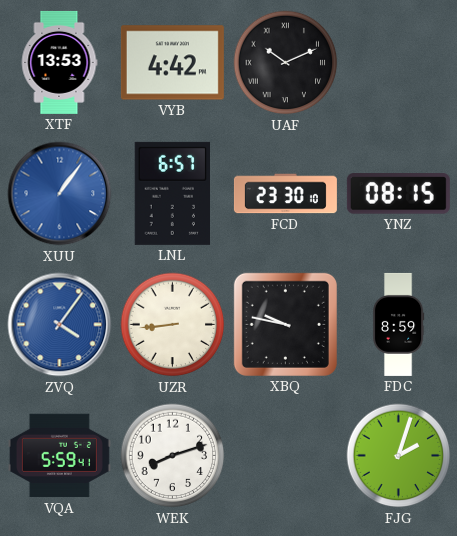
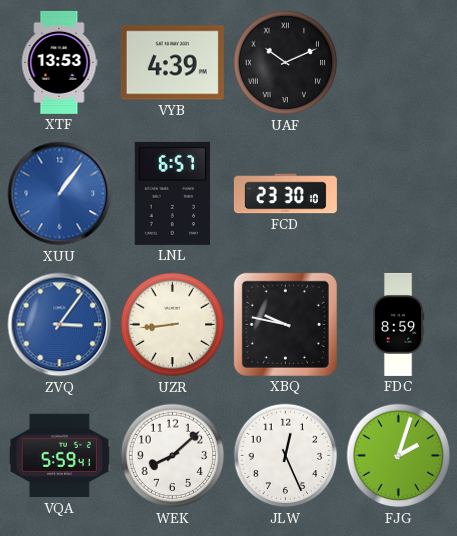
VYB: 4:42 -> 4:39
YNZ: 08:15 -> none
ZVQ: 4:06 -> 3:06
WEK: 8:12 -> 8:08
JLW: none -> 12:26
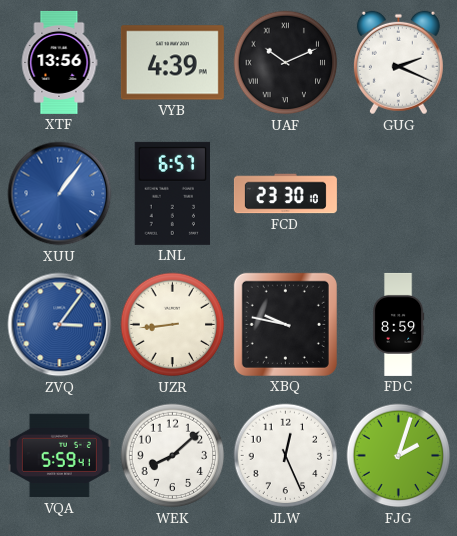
XTF: 13:53 -> 13:56
GUG: none -> 2:19
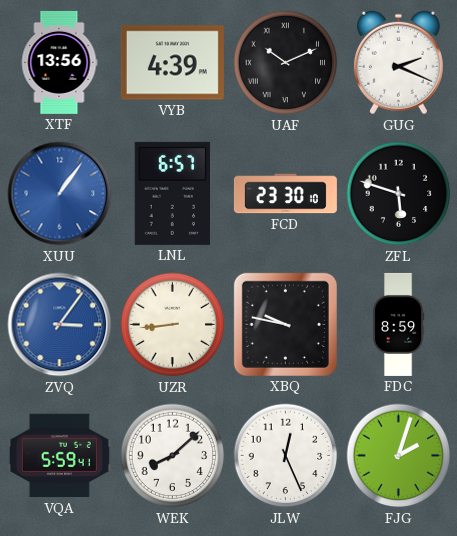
ZFL: none -> 5:48
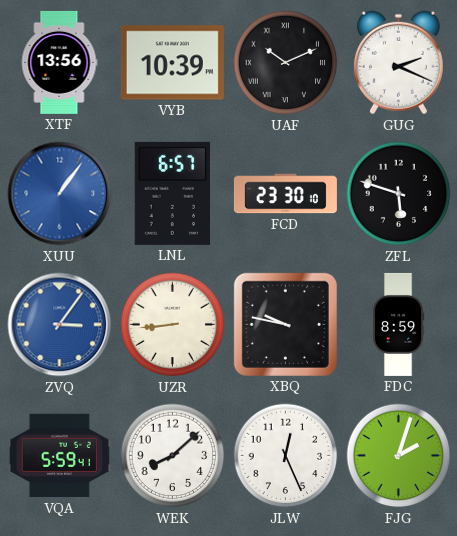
VYB: 4:39 -> 10:39
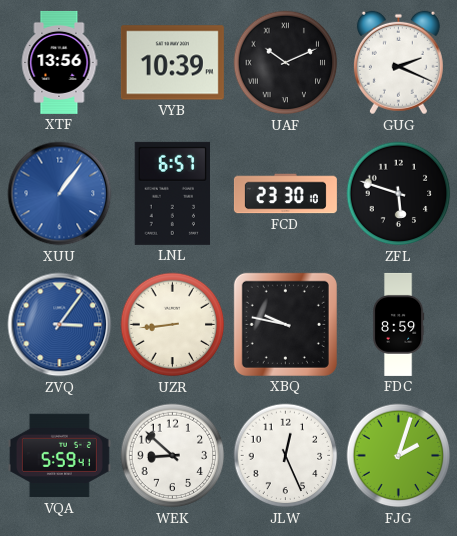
WEK: 8:08 -> 8:52
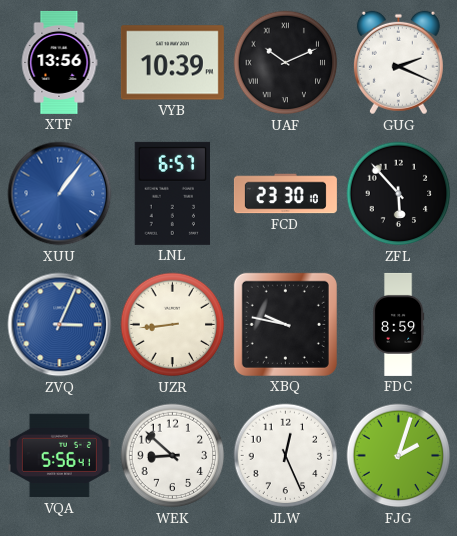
ZFL: 5:48 -> 5:53
ZVQ: 3:06 -> 3:04
VQA: 5:59 -> 5:56
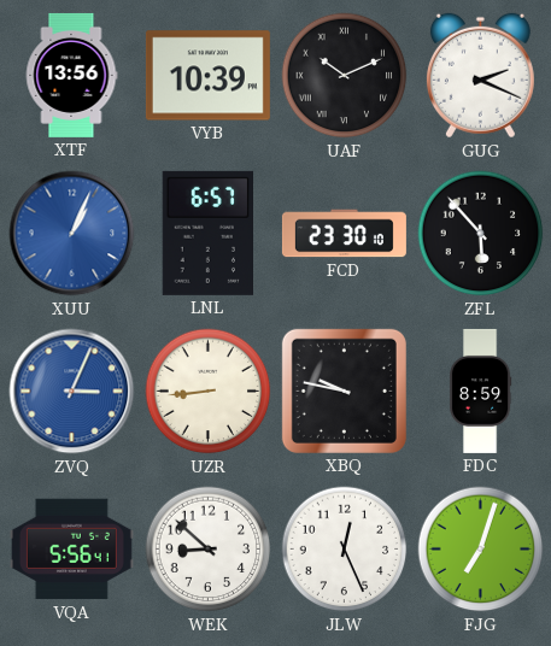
XUU: 1:06 -> 1:04
FJG: 2:03 -> 7:03
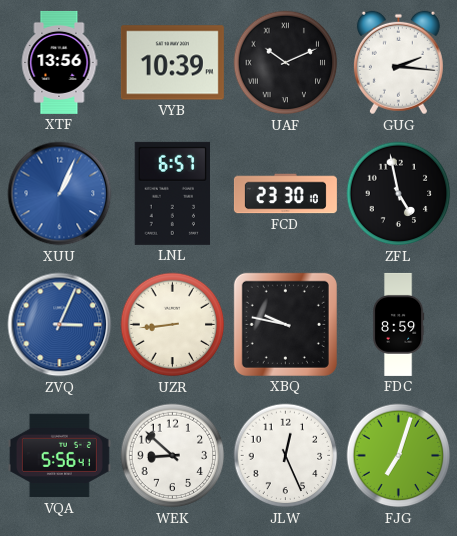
GUG: 2:19 -> 2:16
ZFL: 5:53 -> 4:58
